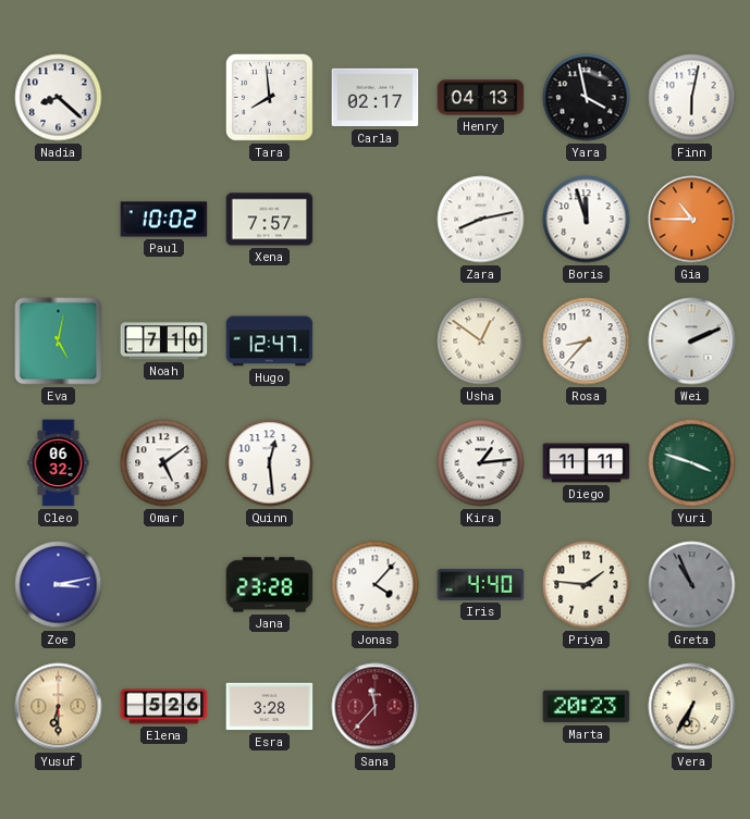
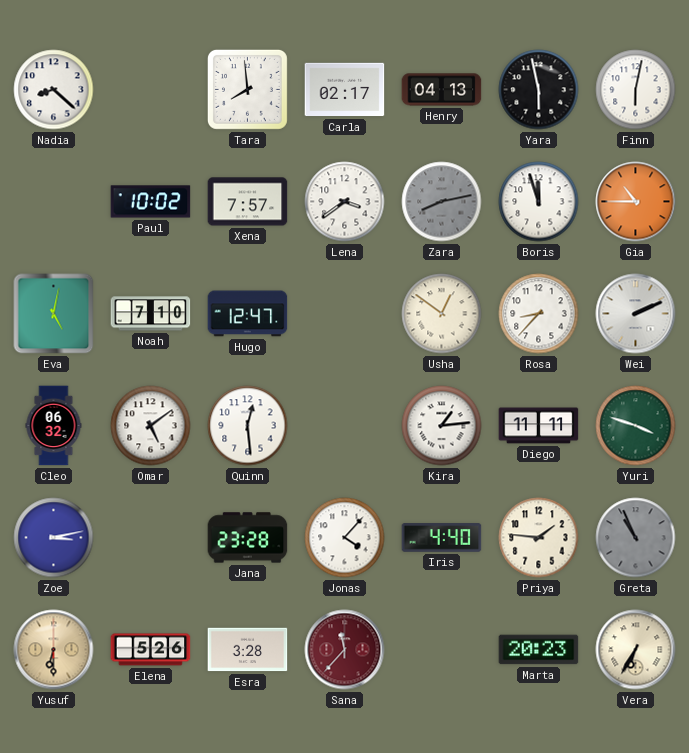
Yara: 3:58 -> 5:58
Lena: none -> 3:39
Zara dial: white -> grey
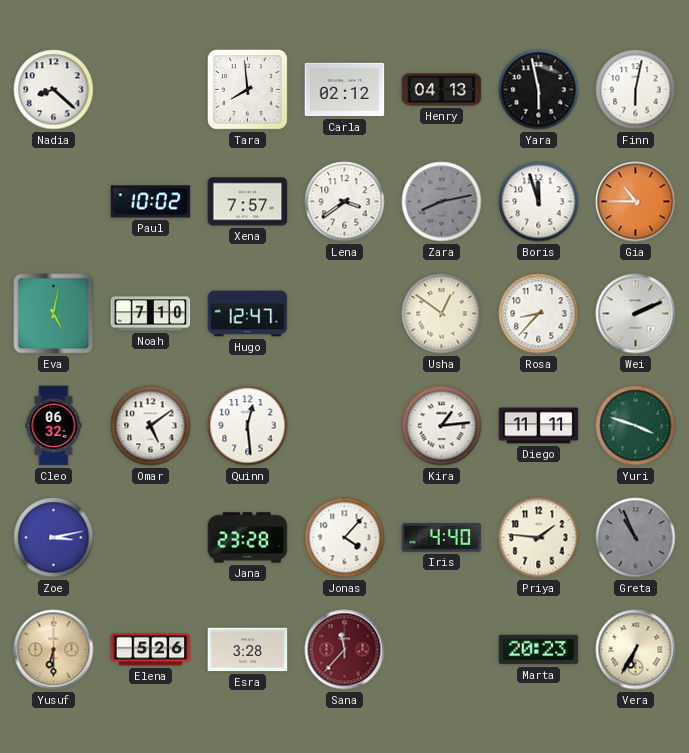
Carla: 02:17 -> 02:12
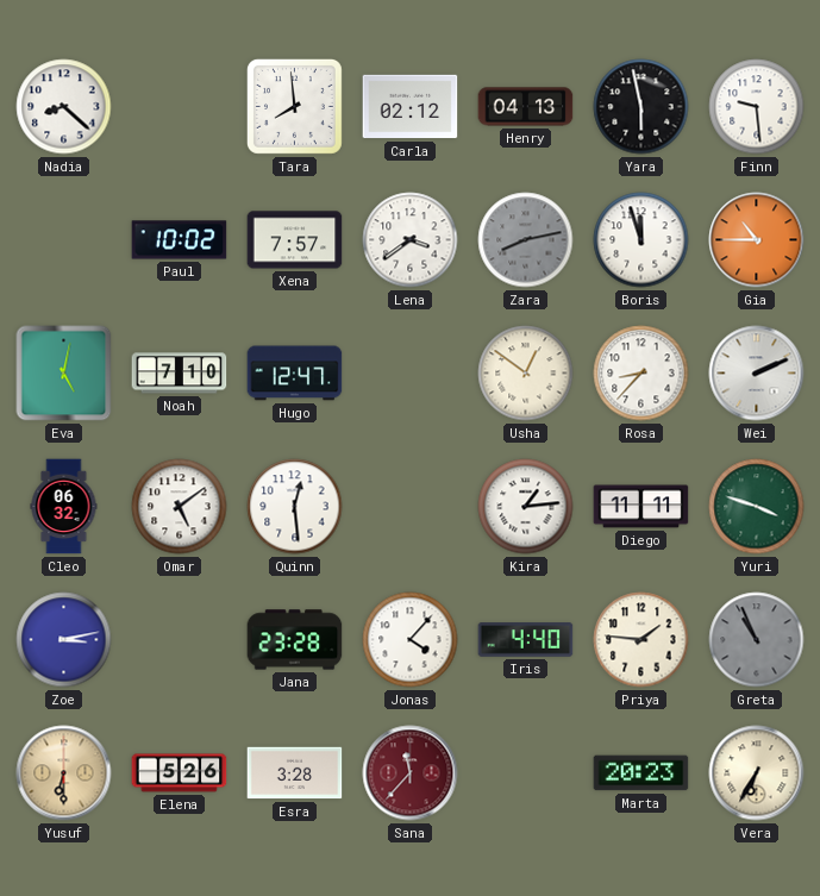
Finn: 6:02 -> 9:29
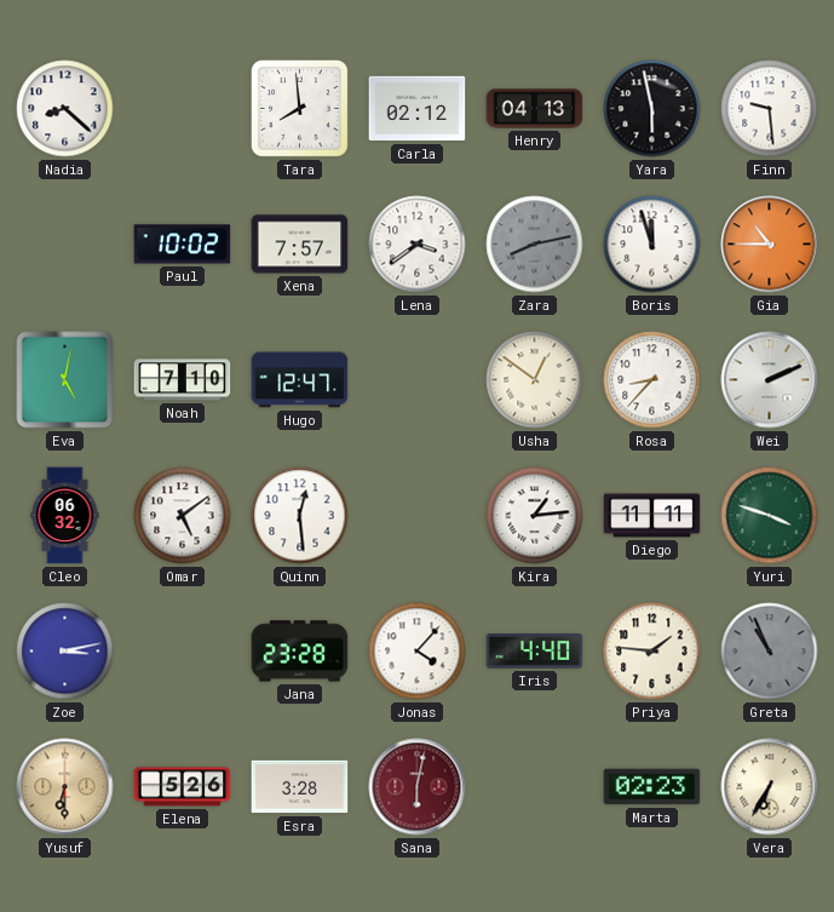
Sana: 11:37 -> 6:02
Marta: 20:23 -> 02:23
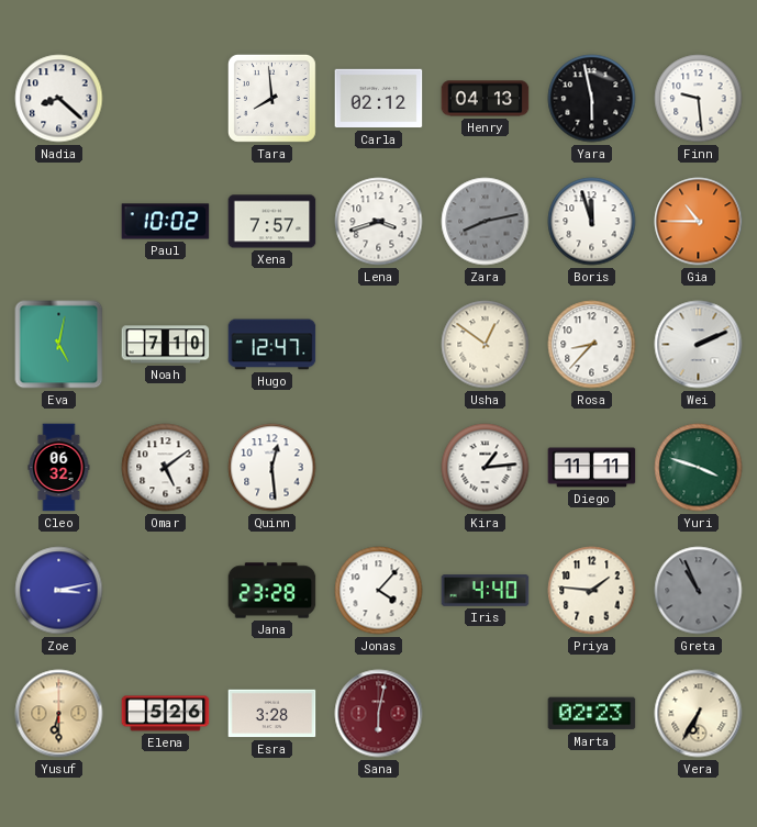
Lena: 3:39 -> 3:42
